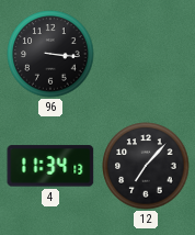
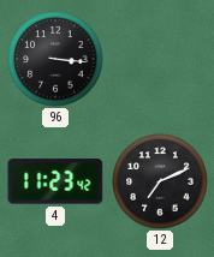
4: 11:34 -> 11:23
12: 7:07 -> 7:11
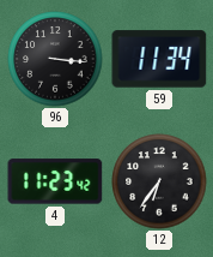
59: none -> 11:34
12: 7:11 -> 6:36
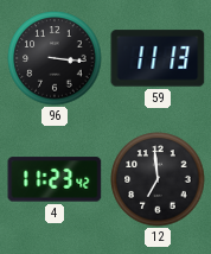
59: 11:34 -> 11:13
12: 6:36 -> 6:59
